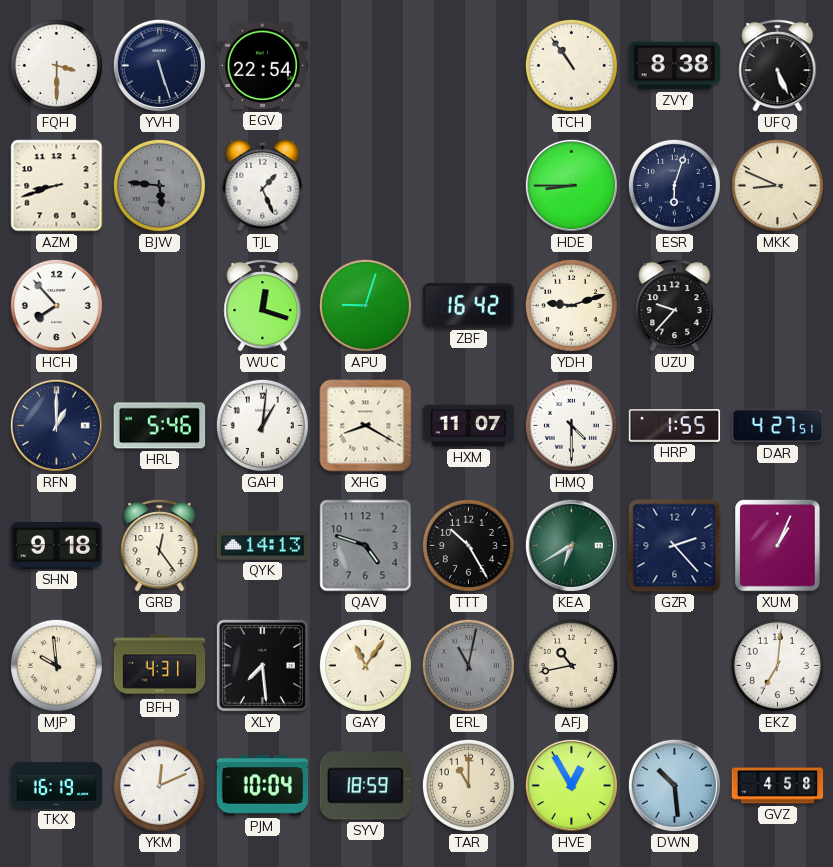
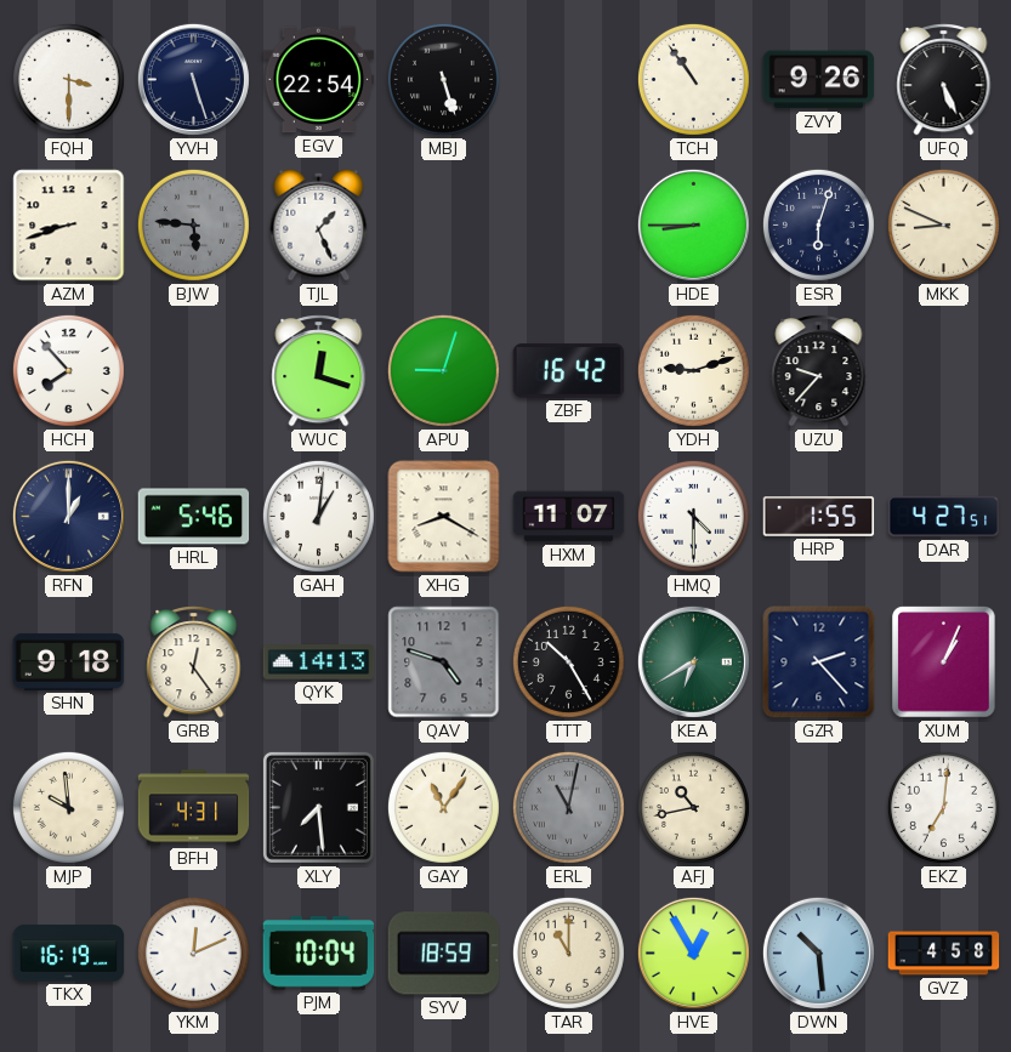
MBJ: none -> 5:27
ZVY: 8:38 -> 9:26
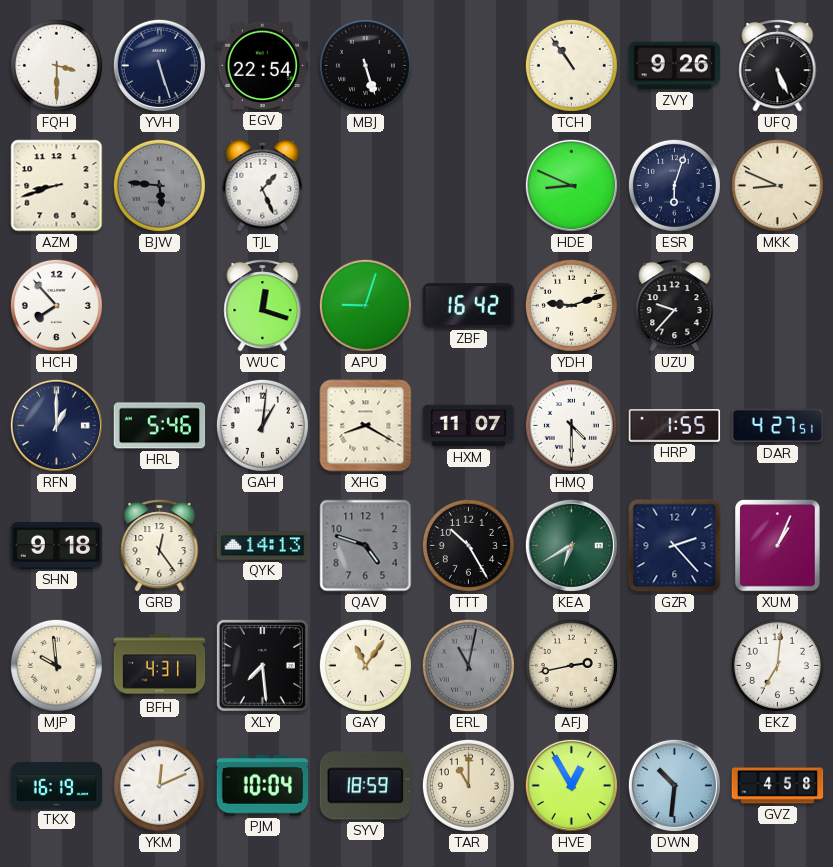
HDE: 8:45 -> 8:49
AFJ: 10:43 -> 2:43
DWN: 10:29 -> 10:31
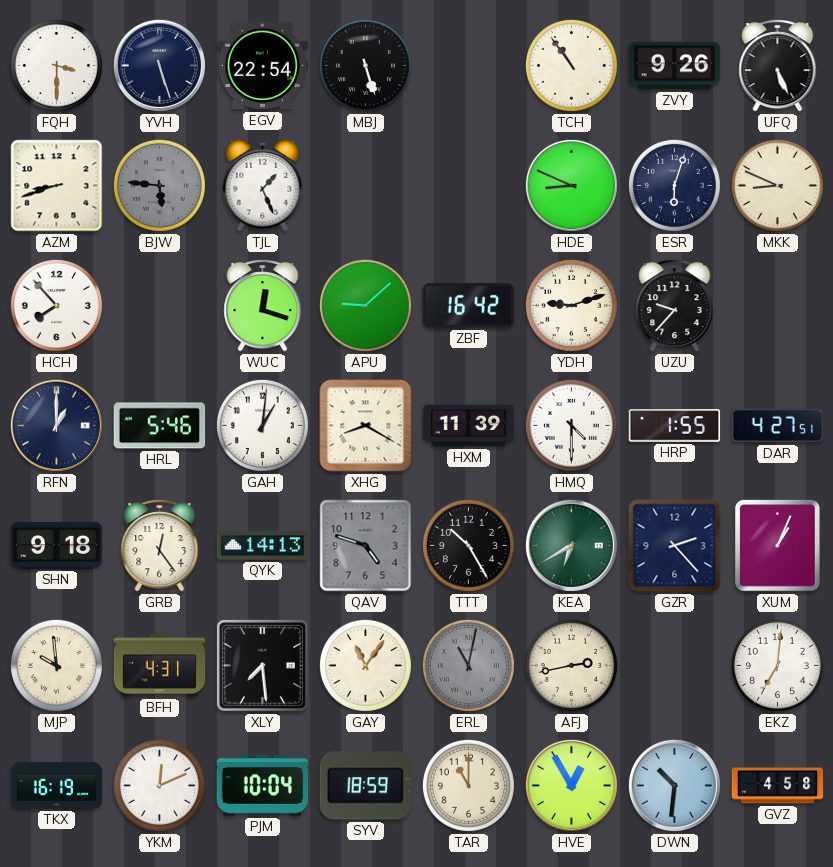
APU: 9:03 -> 9:08
HXM: 11:07 -> 11:39
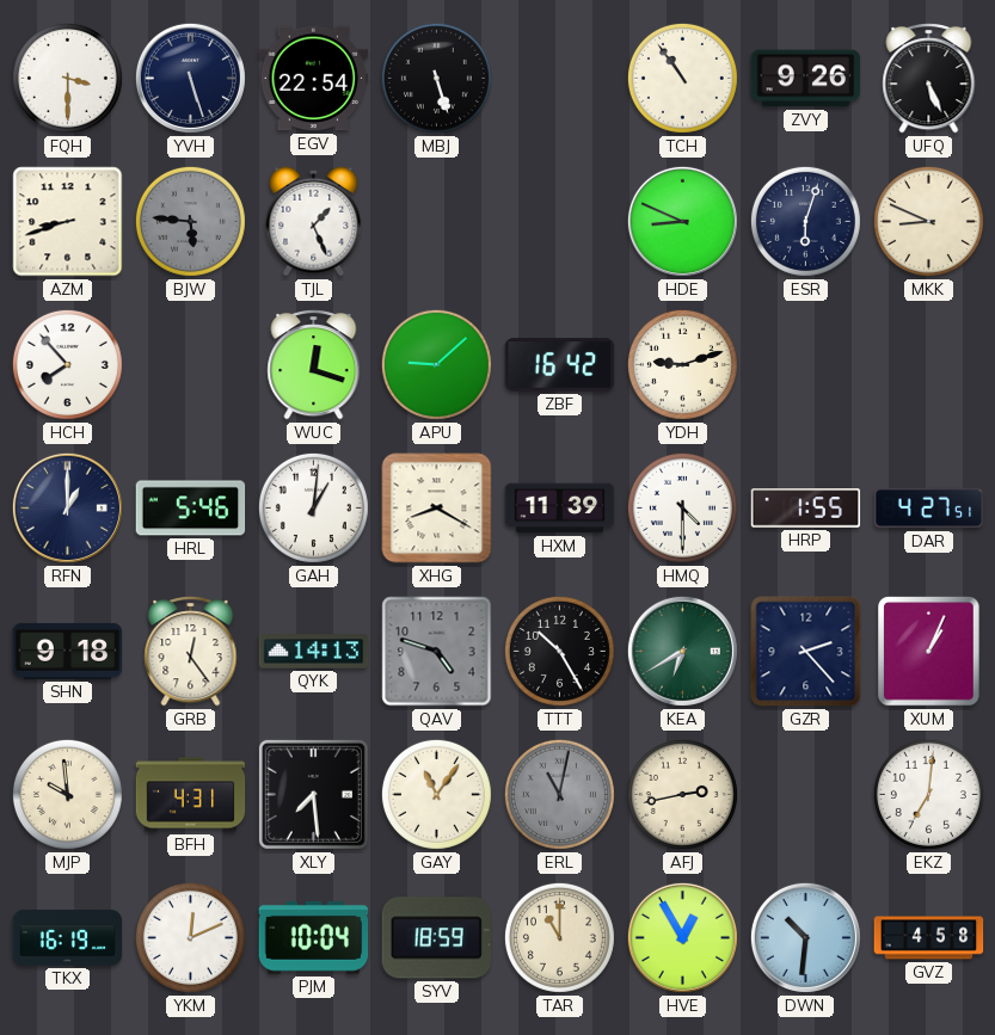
UZU: 9:37 -> none
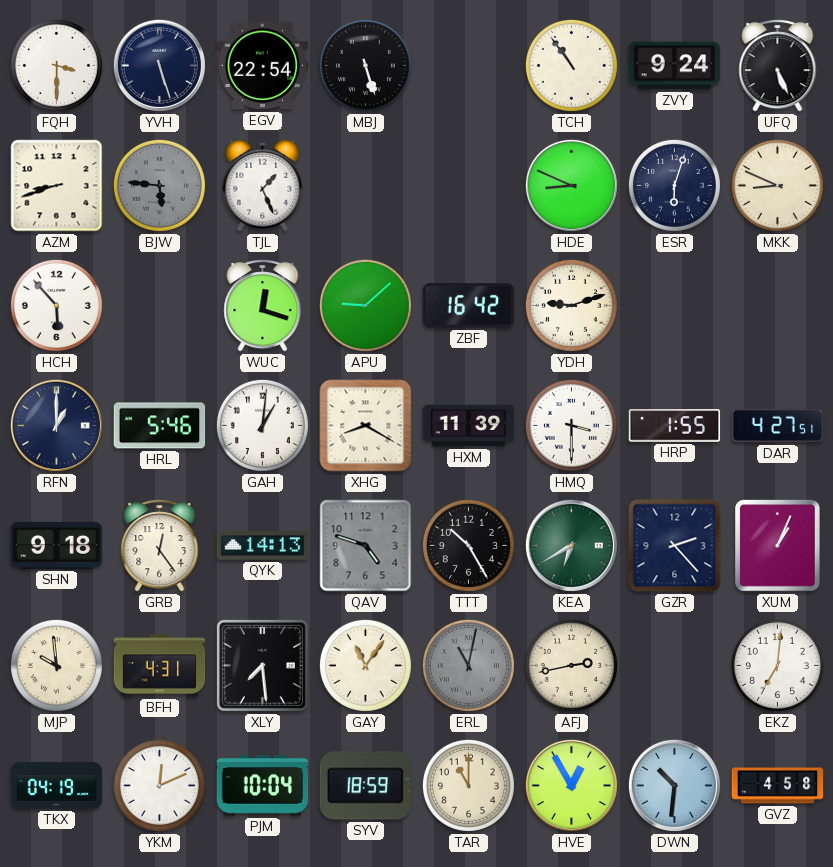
ZVY: 9:26 -> 9:24
HCH: 7:53 -> 5:53
HMQ: 4:30 -> 3:30
TKX: 16:19 -> 04:19
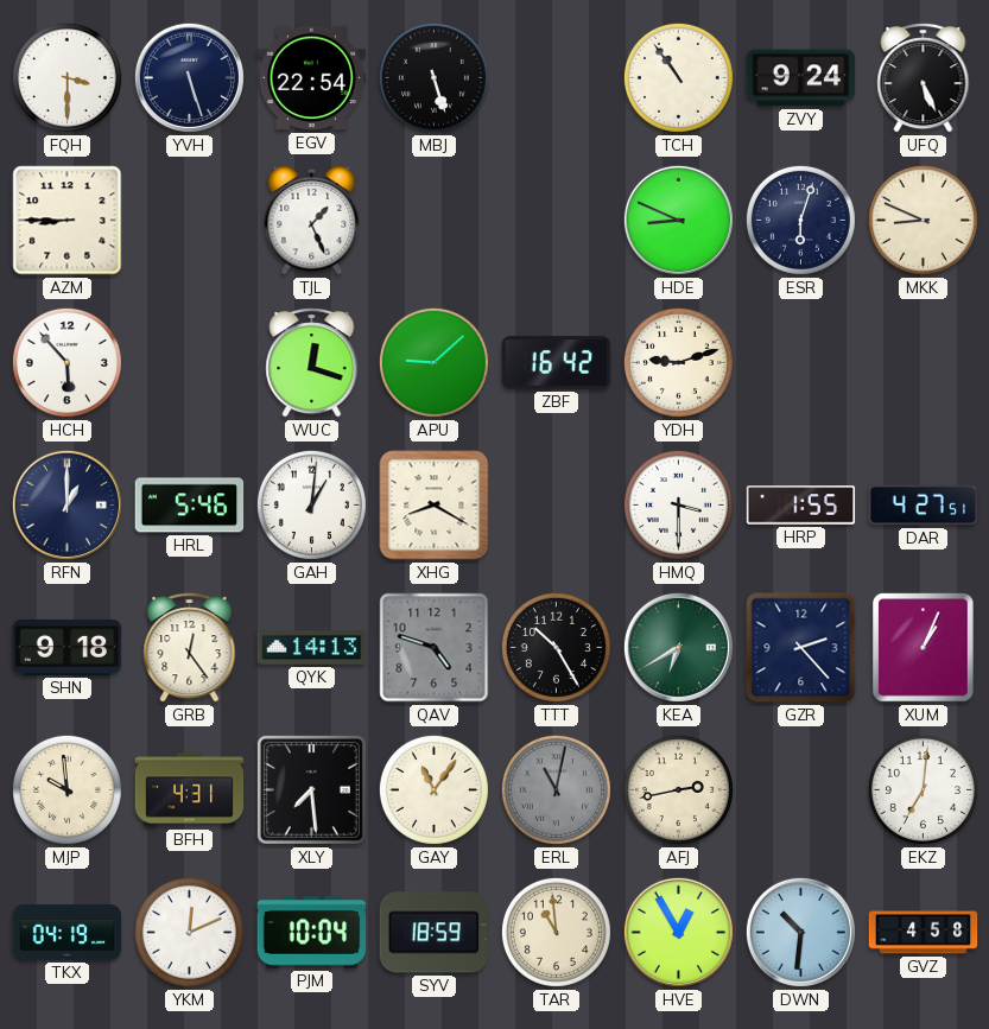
AZM: 8:42 -> 8:45
BJW: 5:46 -> none
HXM: 11:39 -> none
TAR: 11:00 -> 10:59
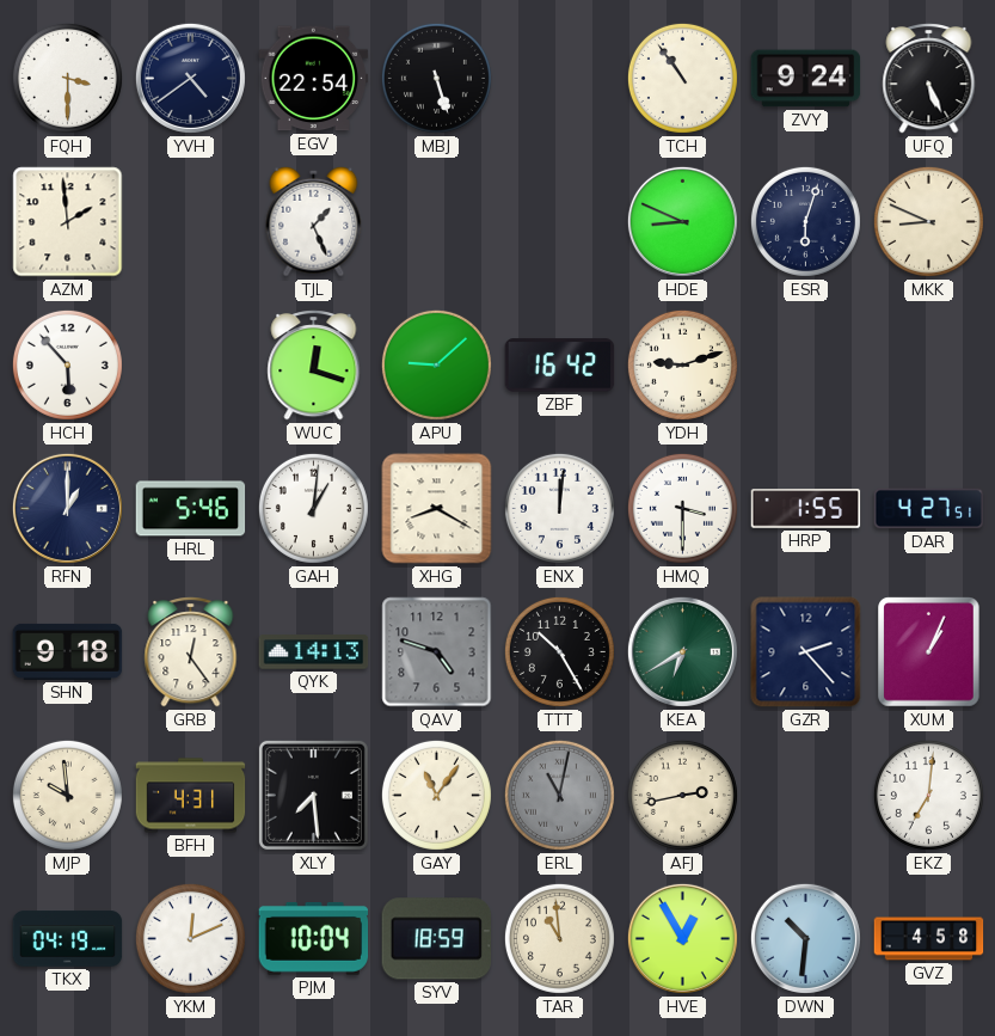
YVH: 5:27 -> 4:39
AZM: 8:45 -> 1:59
ENX: none -> 12:01
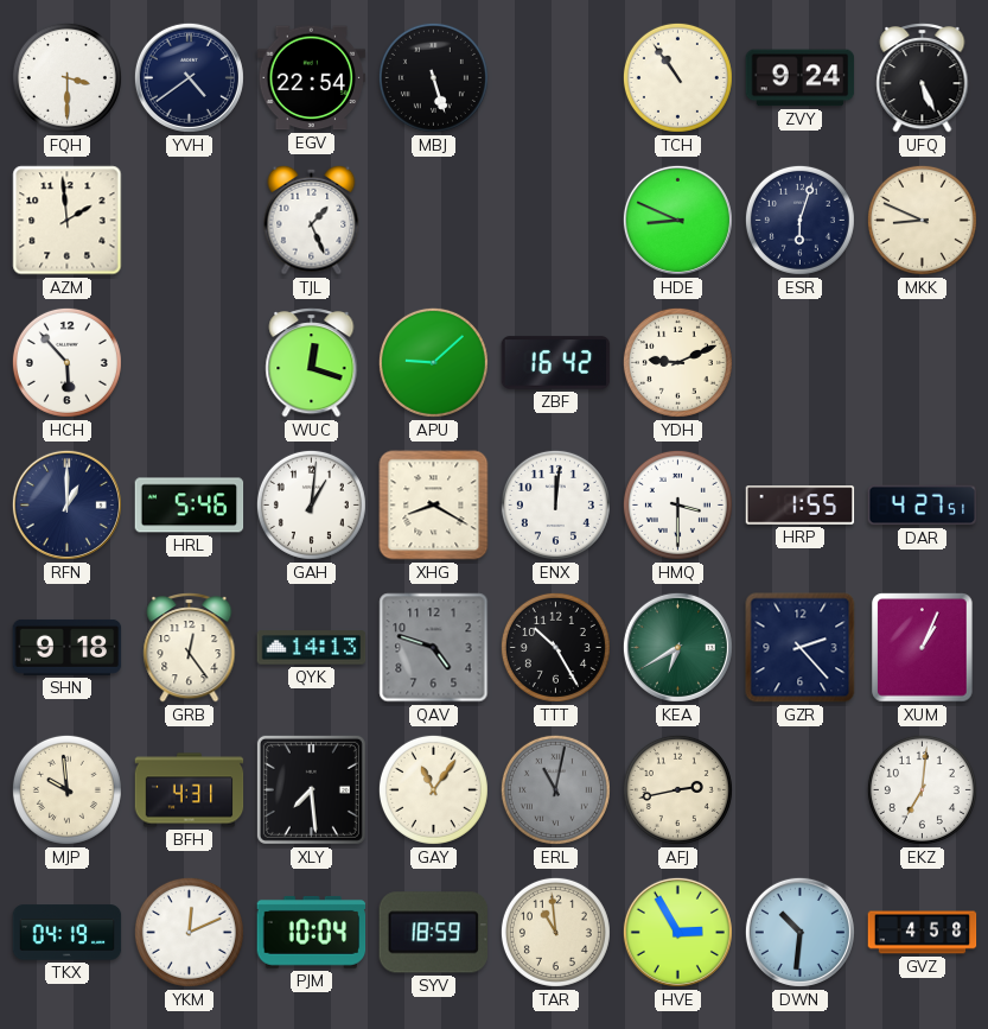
YDH: 9:12 -> 9:11
HVE: 12:55 -> 2:55
